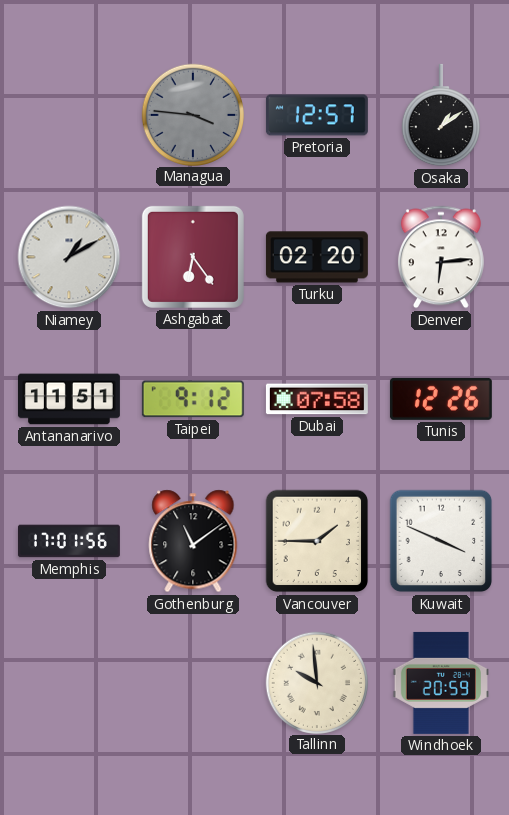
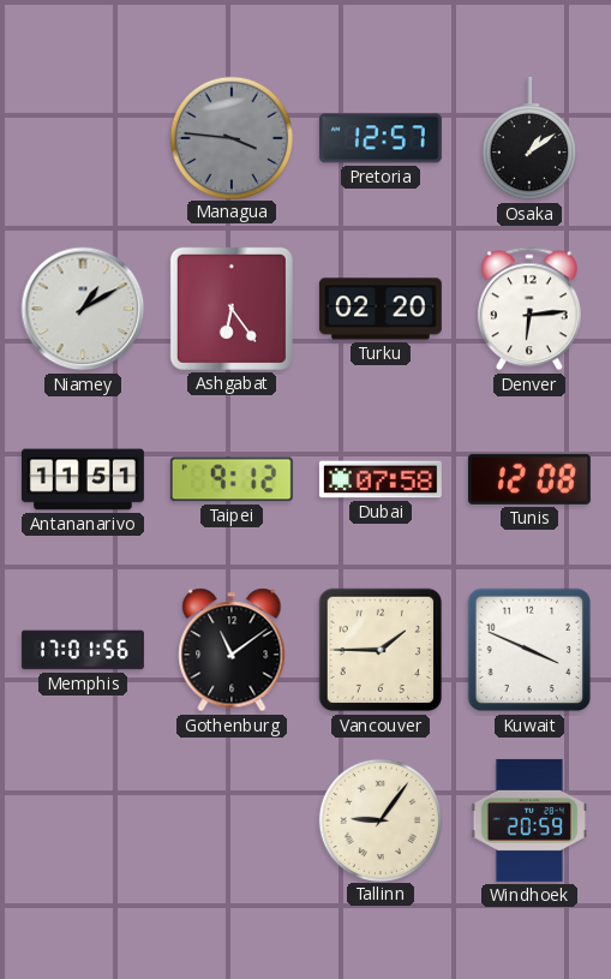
Tunis: 12:26 -> 12:08
Tallinn: 9:59 -> 9:06
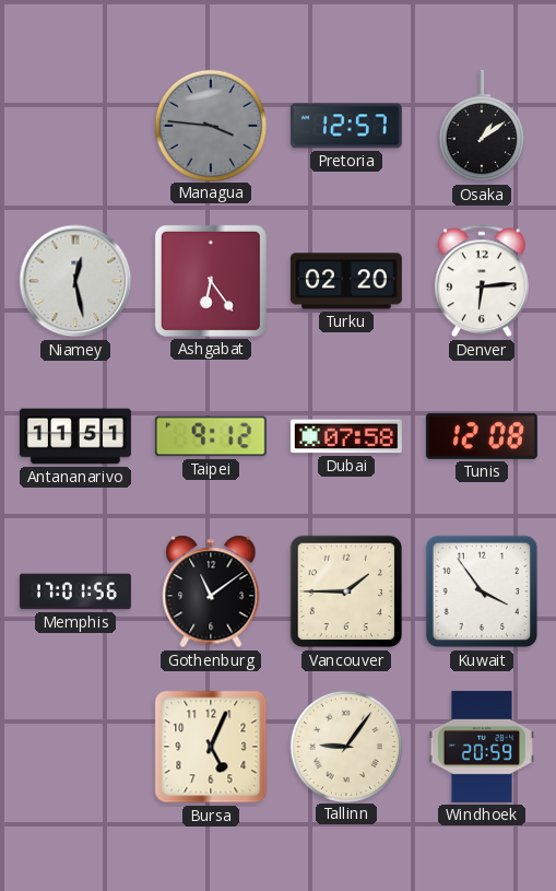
Niamey: 1:10 -> 12:28
Kuwait: 3:49 -> 3:54
Bursa: none -> 5:04
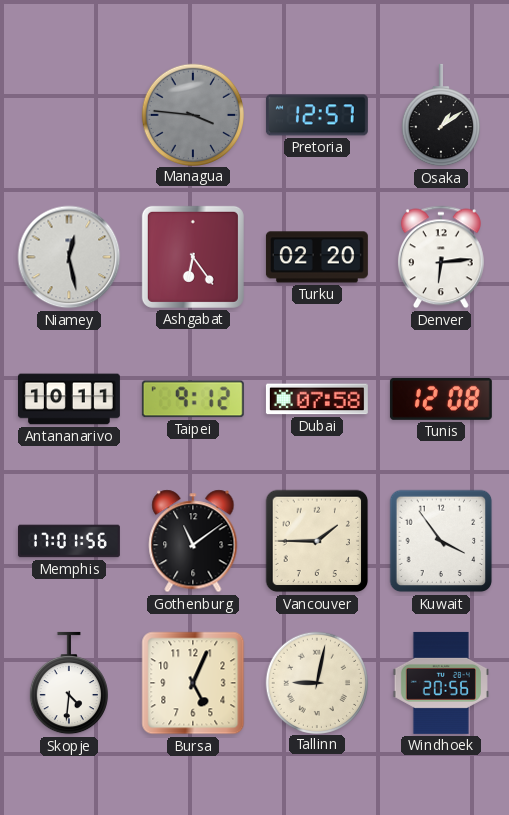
Antananarivo: 11:51 -> 10:11
Skopje: none -> 4:31
Tallinn: 9:06 -> 9:02
Windhoek: 20:59 -> 20:56
